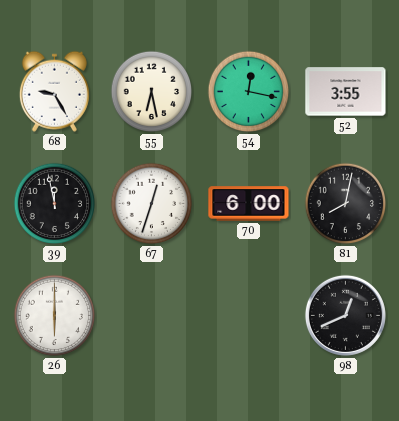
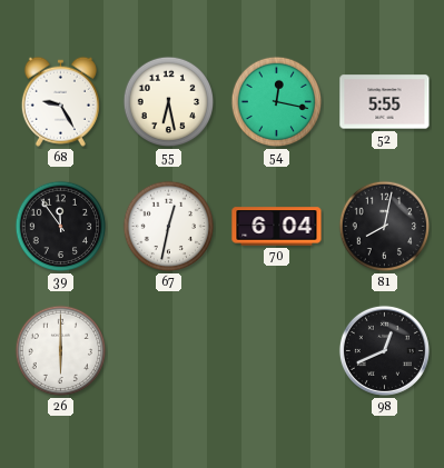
52: 3:55 -> 5:55
39: 11:58 -> 11:54
67: 12:33 -> 12:32
70: 6:00 -> 6:04
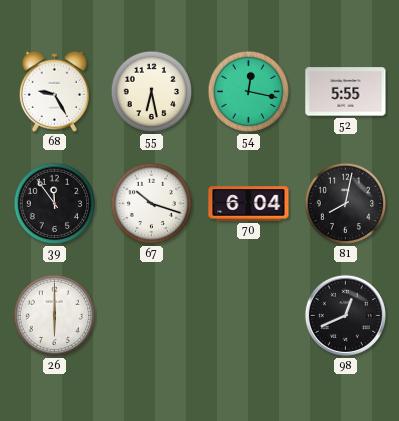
67: 12:32 -> 10:18
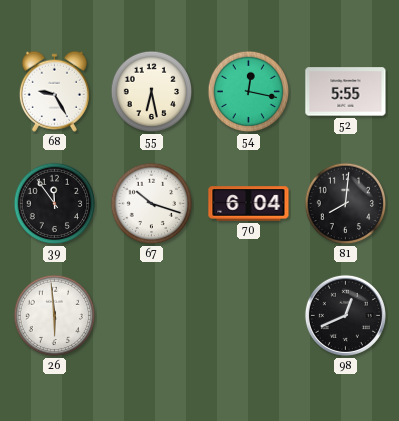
81: 8:02 -> 8:01
26: 6:00 -> 5:59
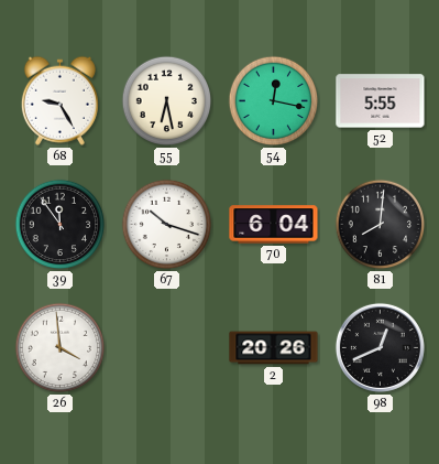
26: 5:59 -> 3:59
2: none -> 20:26
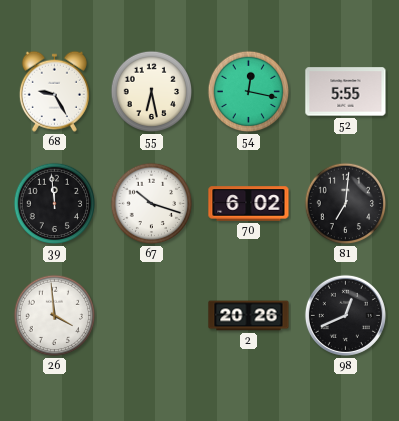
39: 11:54 -> 11:59
70: 6:04 -> 6:02
81: 8:01 -> 7:01
